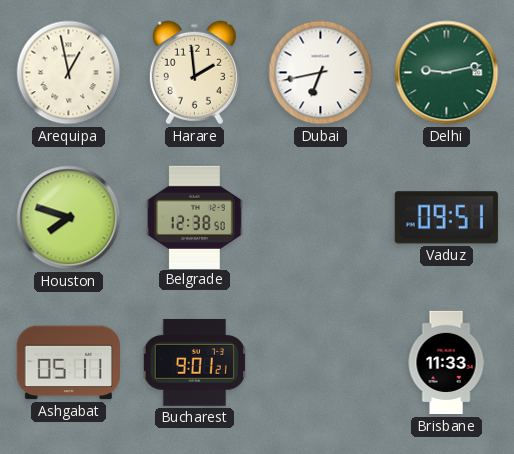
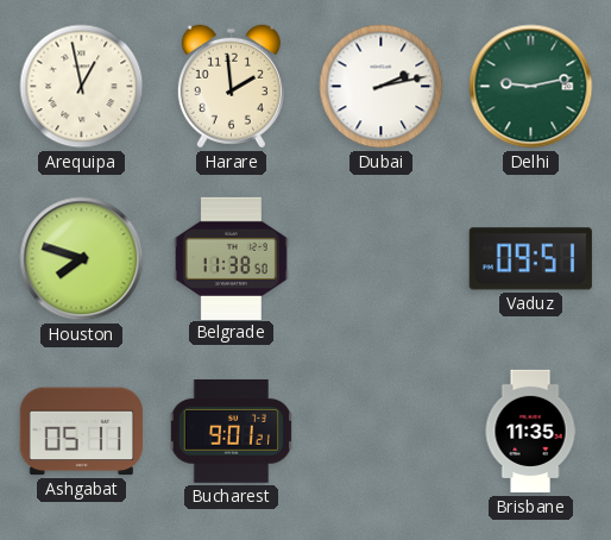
Dubai: 6:43 -> 2:13
Belgrade: 12:38 -> 11:38
Brisbane: 11:33 -> 11:35
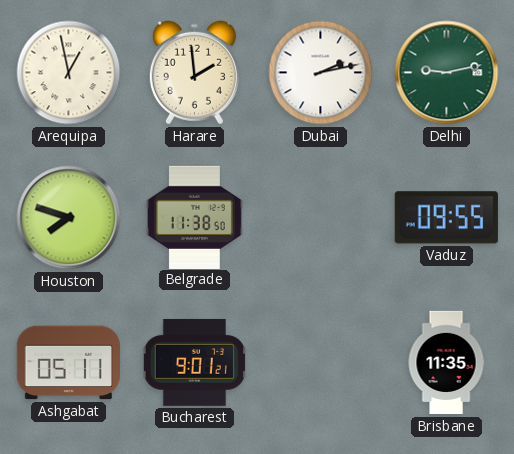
Vaduz: 09:51 -> 09:55
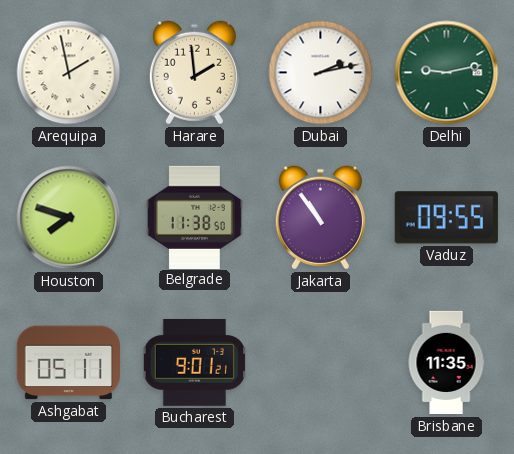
Arequipa: 12:58 -> 1:58
Jakarta: none -> 10:54
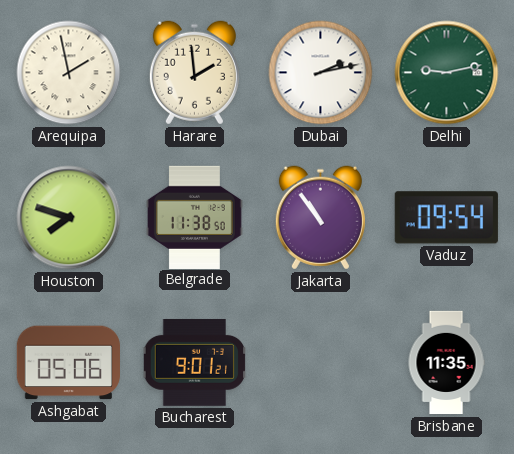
Vaduz: 09:55 -> 09:54
Ashgabat: 05:11 -> 05:06
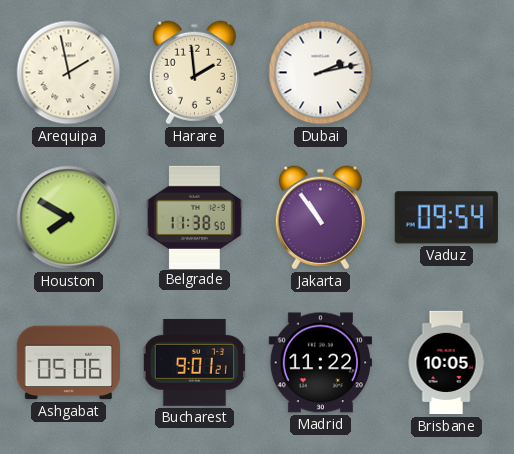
Delhi: 9:13 -> none
Houston: 7:48 -> 7:50
Madrid: none -> 11:22
Brisbane: 11:35 -> 10:05
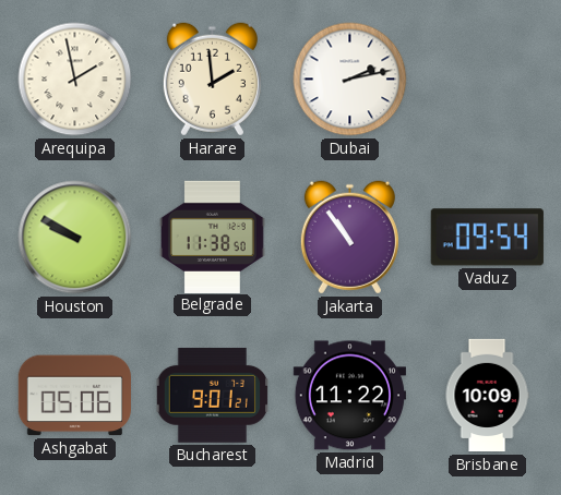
Houston: 7:50 -> 9:50
Brisbane: 10:05 -> 10:09
